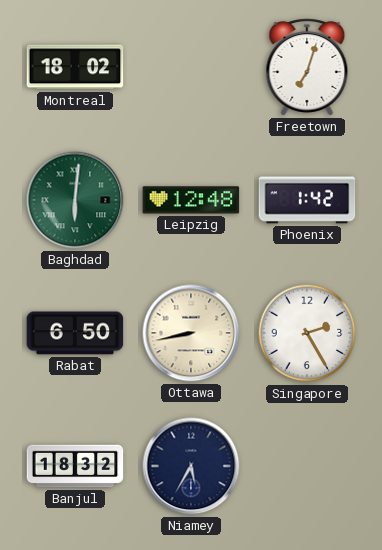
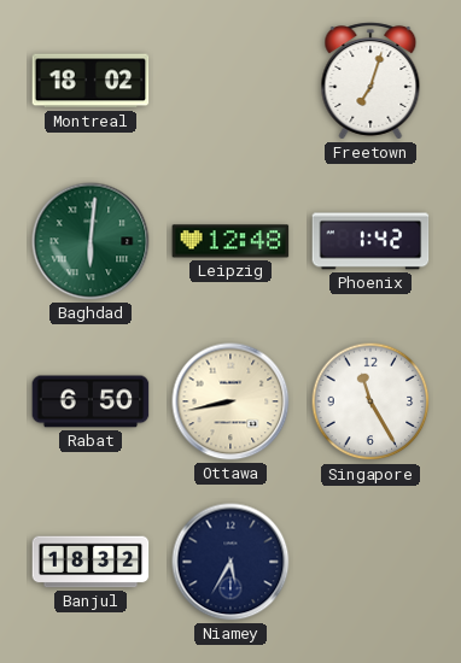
Singapore: 2:25 -> 11:25
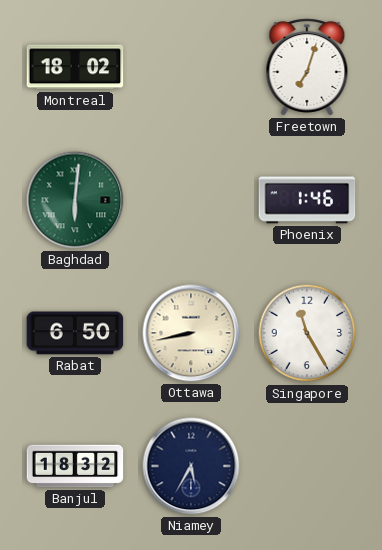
Leipzig: 12:48 -> none
Phoenix: 1:42 -> 1:46
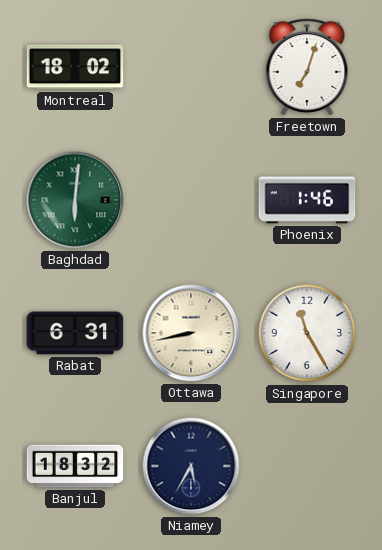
Rabat: 6:50 -> 6:31
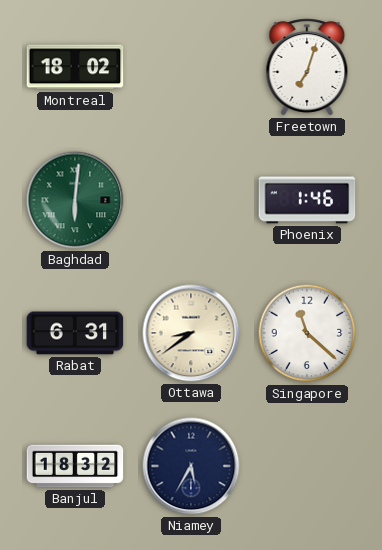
Ottawa: 8:43 -> 8:39
Singapore: 11:25 -> 11:22
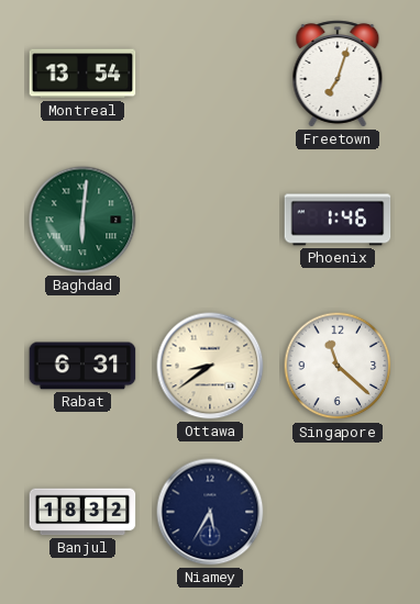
Montreal: 18:02 -> 13:54
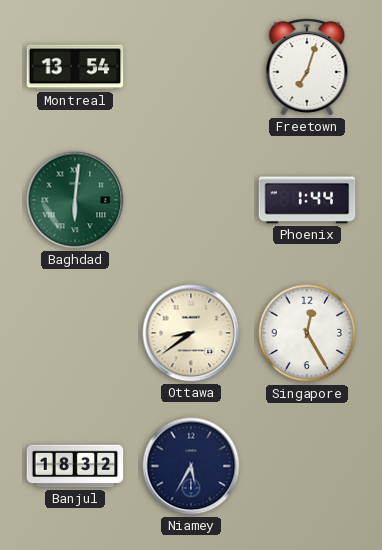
Phoenix: 1:46 -> 1:44
Rabat: 6:31 -> none
Singapore: 11:22 -> 12:25
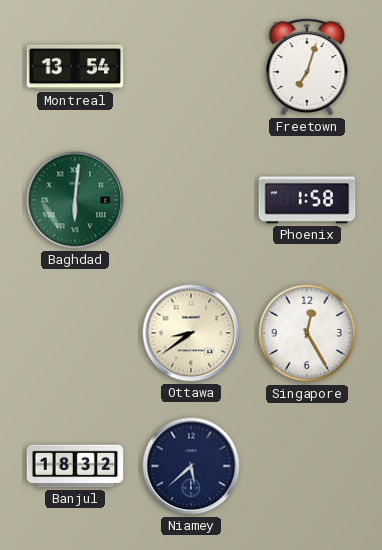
Phoenix: 1:44 -> 1:58
Niamey: 5:35 -> 5:38
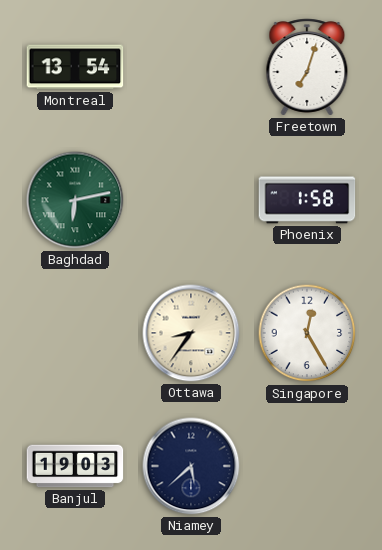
Baghdad: 6:01 -> 6:13
Ottawa: 8:39 -> 8:36
Banjul: 18:32 -> 19:03
